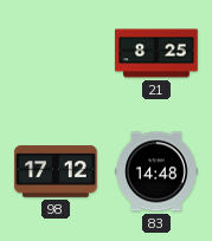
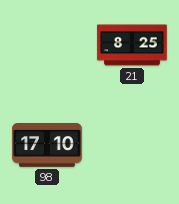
98: 17:12 -> 17:10
83: 14:48 -> none
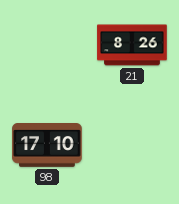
21: 8:25 -> 8:26
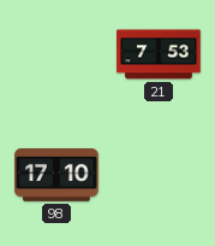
21: 8:26 -> 7:53
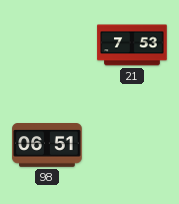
98: 17:10 -> 06:51
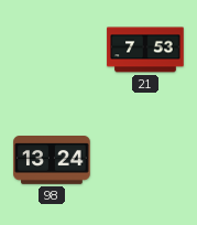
98: 06:51 -> 13:24
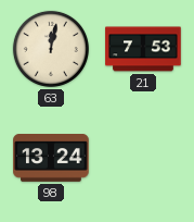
63: none -> 12:02
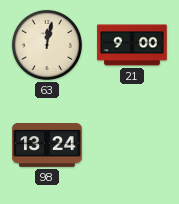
21: 7:53 -> 9:00
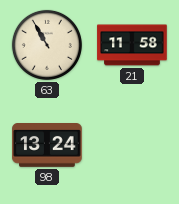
63: 12:02 -> 10:55
21: 9:00 -> 11:58
